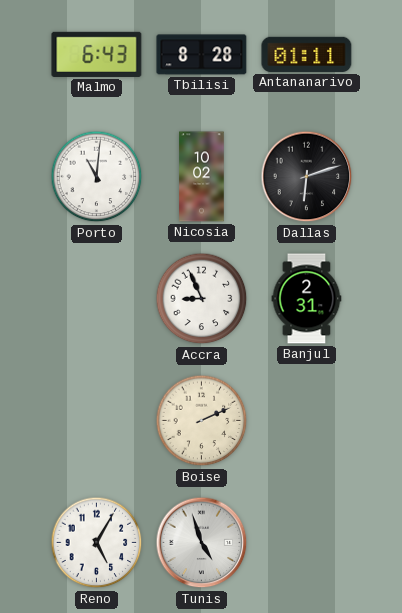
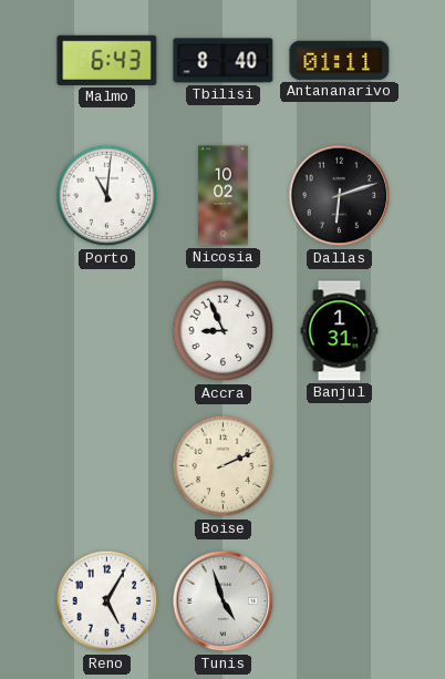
Tbilisi: 8:28 -> 8:40
Banjul: 2:31 -> 1:31
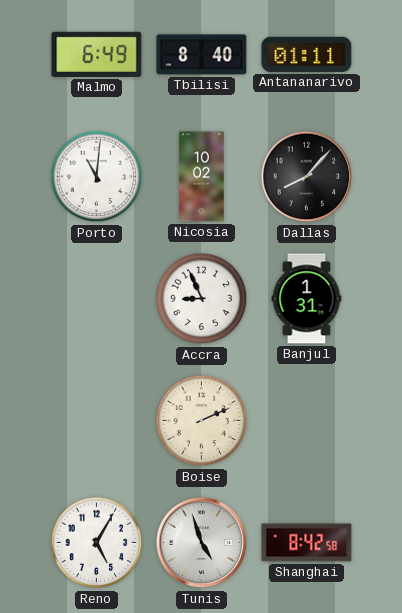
Malmo: 6:43 -> 6:49
Dallas: 6:12 -> 8:07
Shanghai: none -> 8:42
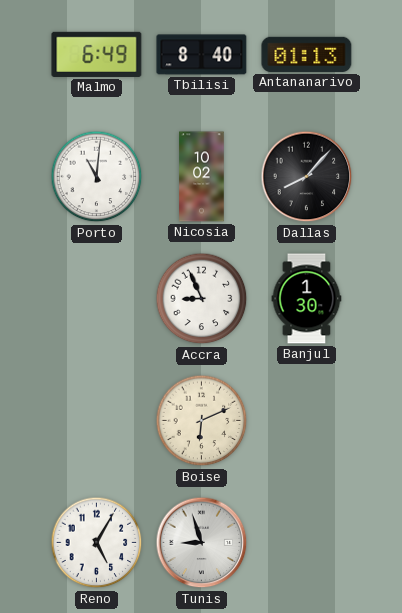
Antananarivo: 01:11 -> 01:13
Banjul: 1:31 -> 1:30
Boise: 2:11 -> 6:11
Tunis: 4:57 -> 8:57
Shanghai: 8:42 -> none
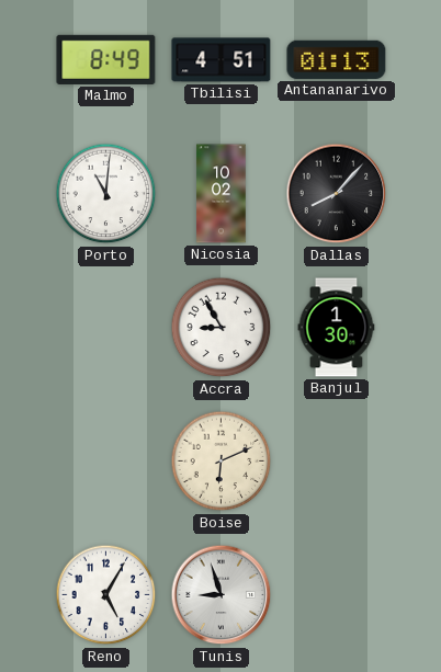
Malmo: 6:49 -> 8:49
Tbilisi: 8:40 -> 4:51
Accra: 8:56 -> 8:55
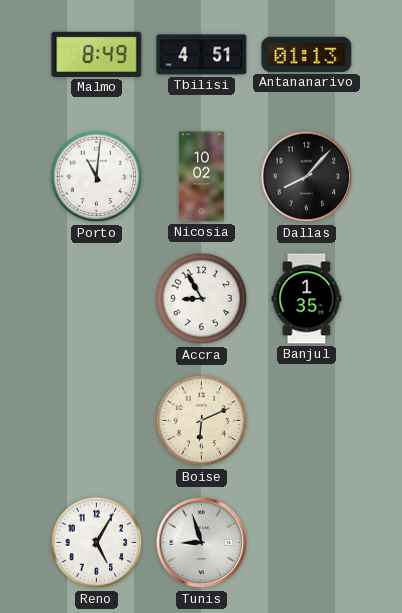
Banjul: 1:30 -> 1:35
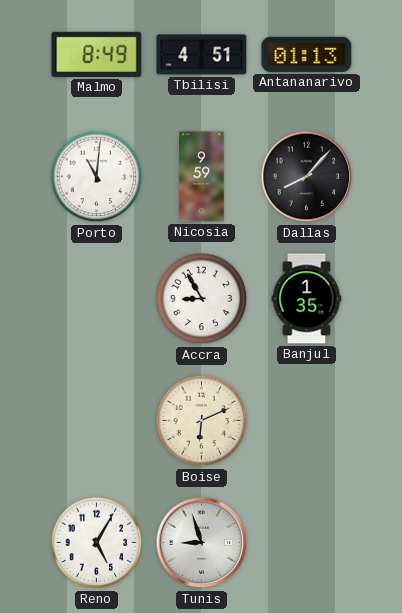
Nicosia: 10:02 -> 9:59
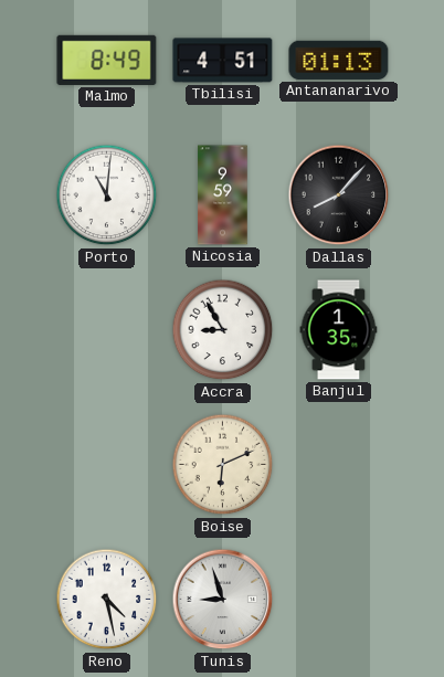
Reno: 5:05 -> 4:28
